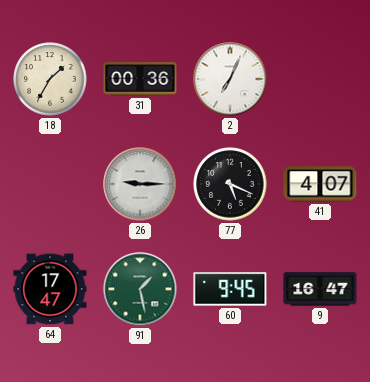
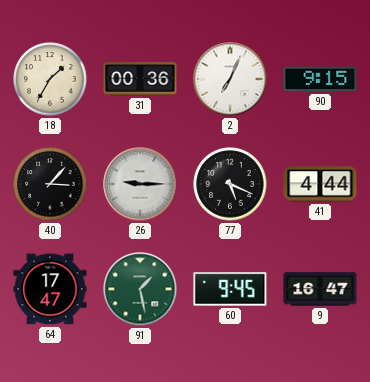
90: none -> 9:15
40: none -> 3:07
41: 4:07 -> 4:44
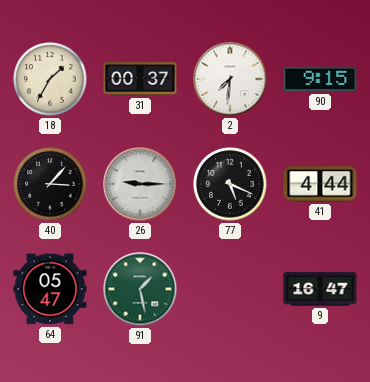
31: 00:36 -> 00:37
2: 7:04 -> 7:31
64: 17:47 -> 05:47
60: 9:45 -> none
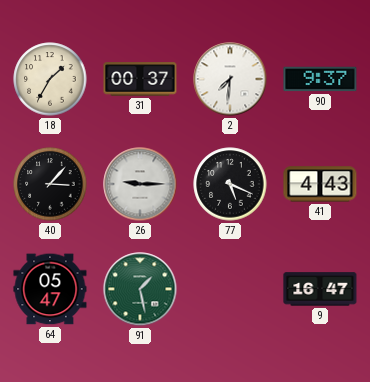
90: 9:15 -> 9:37
41: 4:44 -> 4:43
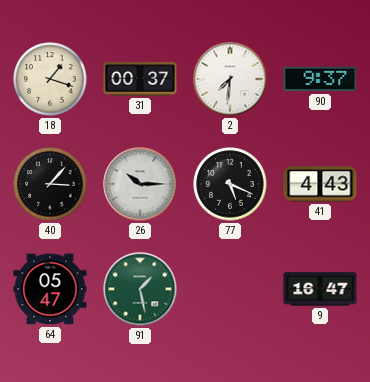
18: 1:35 -> 1:18
26: 9:15 -> 10:15
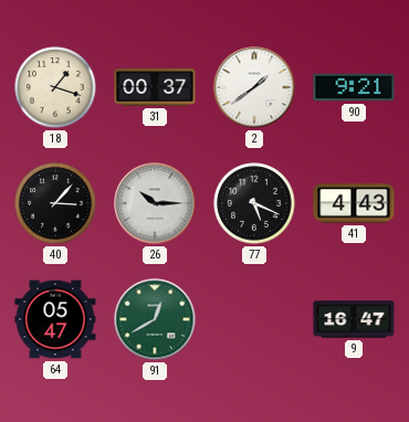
2: 7:31 -> 1:39
90: 9:37 -> 9:21
91: 1:28 -> 12:40
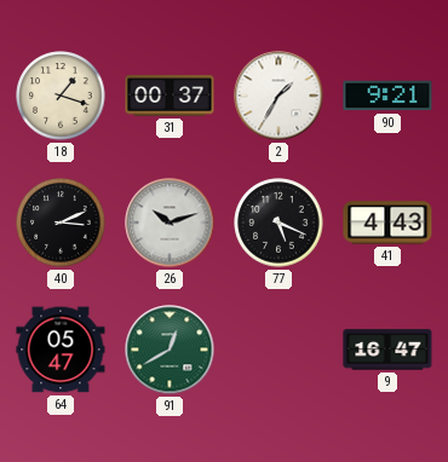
2: 1:39 -> 1:35
40: 3:07 -> 3:11
26: 10:15 -> 10:12
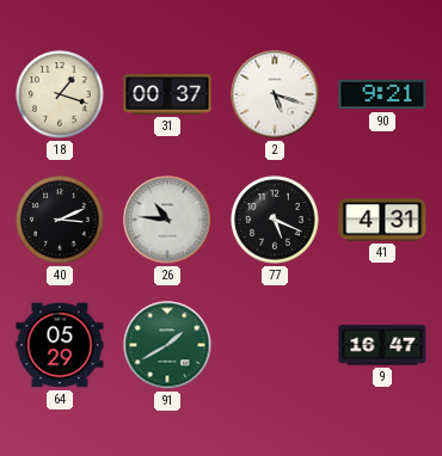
2: 1:35 -> 5:18
26: 10:12 -> 10:46
41: 4:43 -> 4:31
64: 05:47 -> 05:29
91: 12:40 -> 1:40
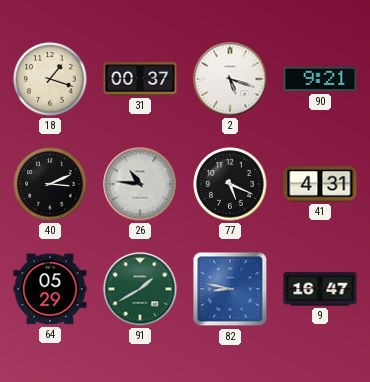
82: none -> 8:47
